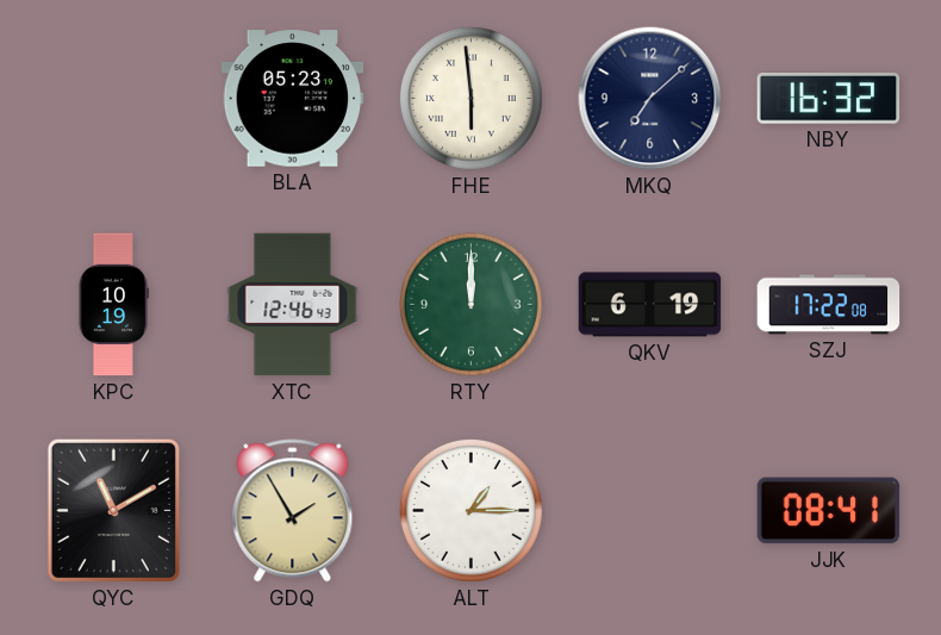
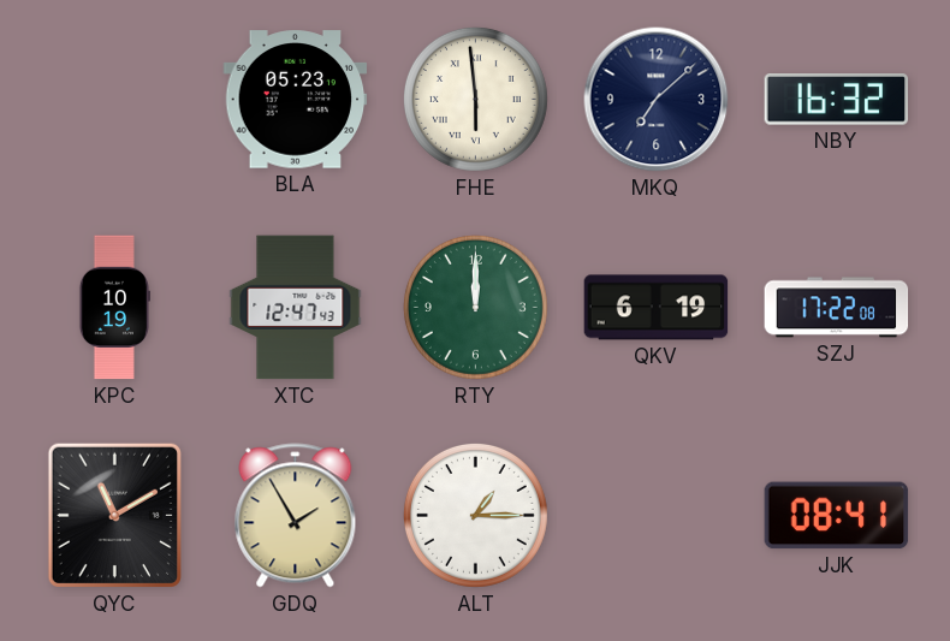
XTC: 12:46 -> 12:47
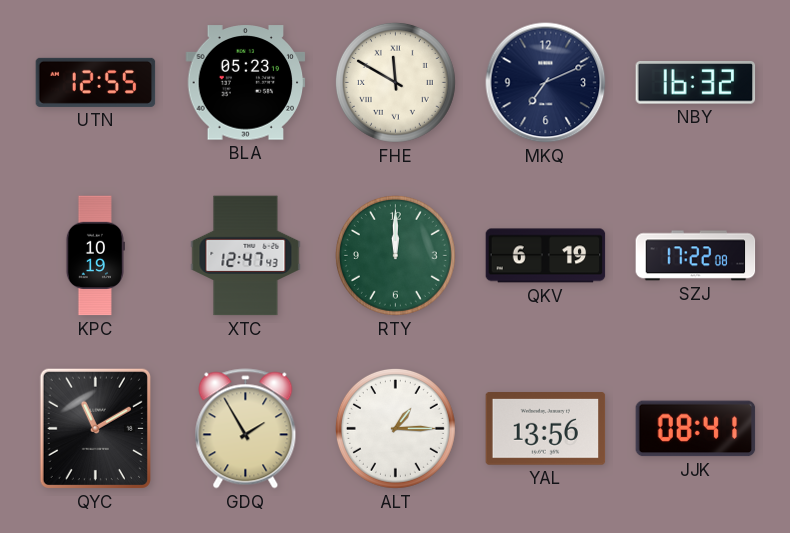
UTN: none -> 12:55
FHE: 5:59 -> 11:50
MKQ: 7:08 -> 7:11
YAL: none -> 13:56
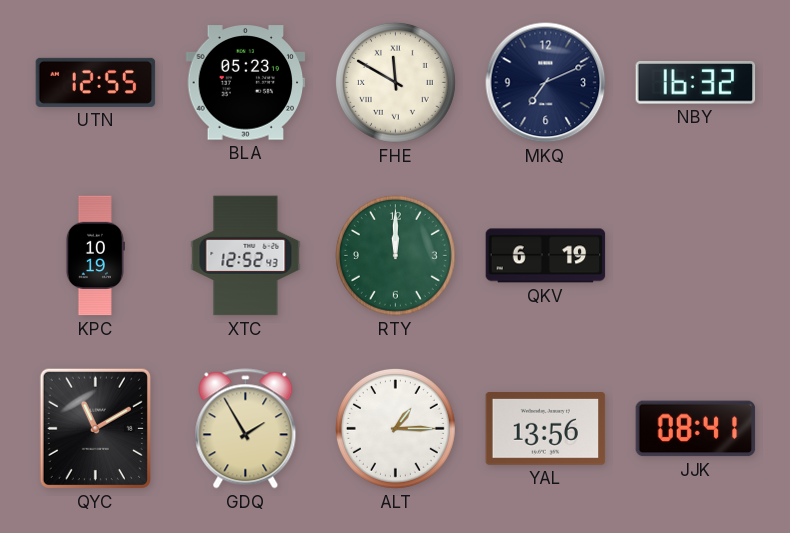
XTC: 12:47 -> 12:52
SZJ: 17:22 -> none
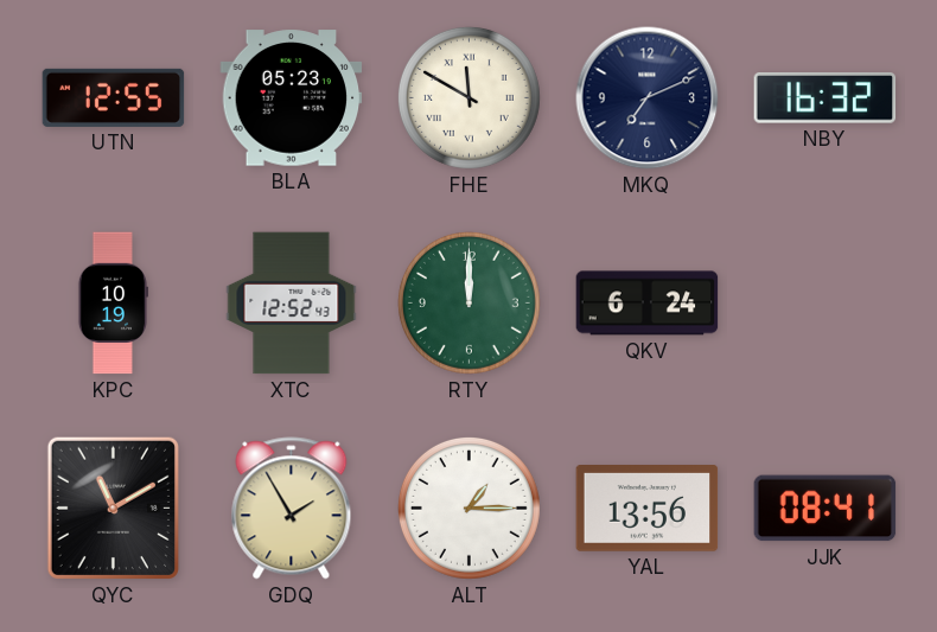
QKV: 6:19 -> 6:24
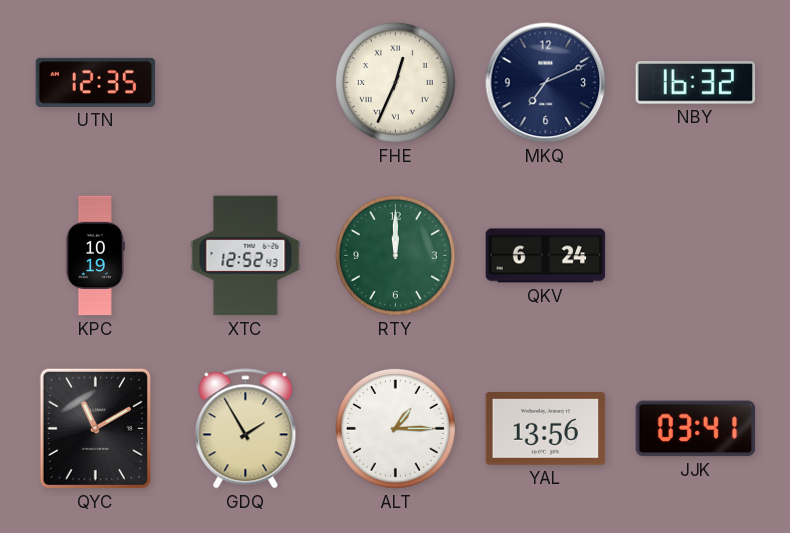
UTN: 12:55 -> 12:35
BLA: 05:23 -> none
FHE: 11:50 -> 12:34
JJK: 08:41 -> 03:41
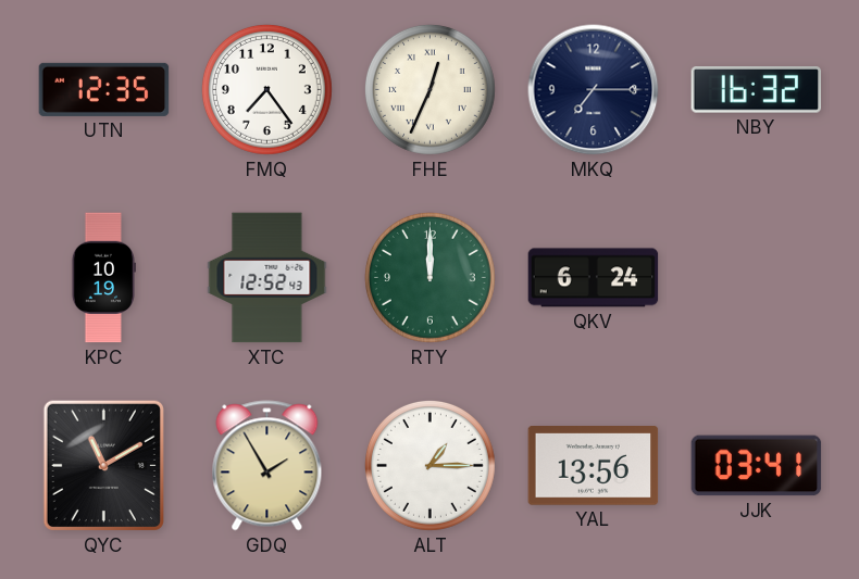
FMQ: none -> 7:24
MKQ: 7:11 -> 7:15
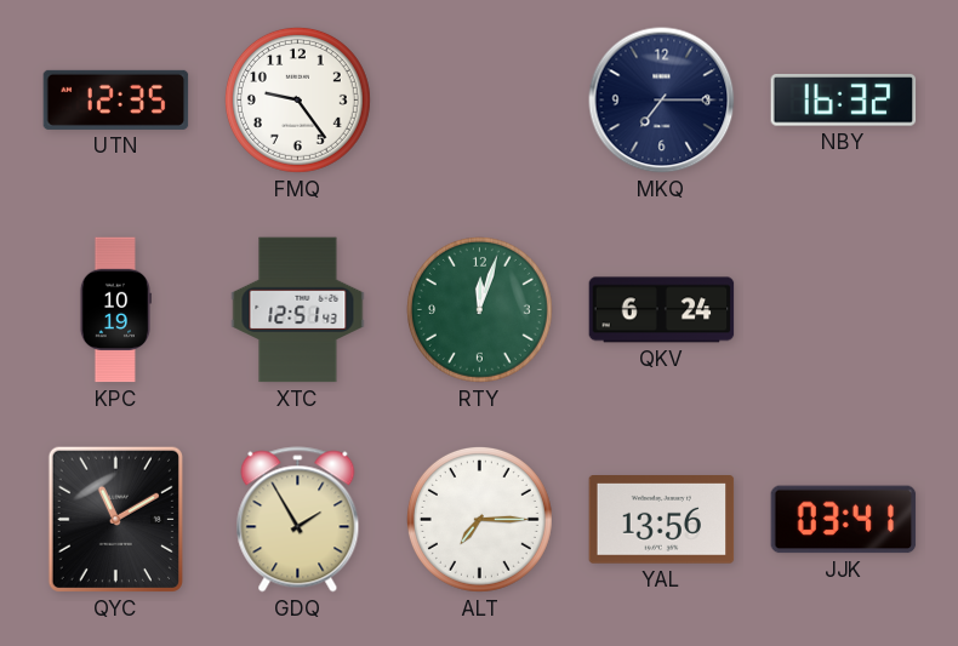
FMQ: 7:24 -> 9:24
FHE: 12:34 -> none
XTC: 12:52 -> 12:51
RTY: 12:00 -> 12:03
ALT: 1:15 -> 7:15
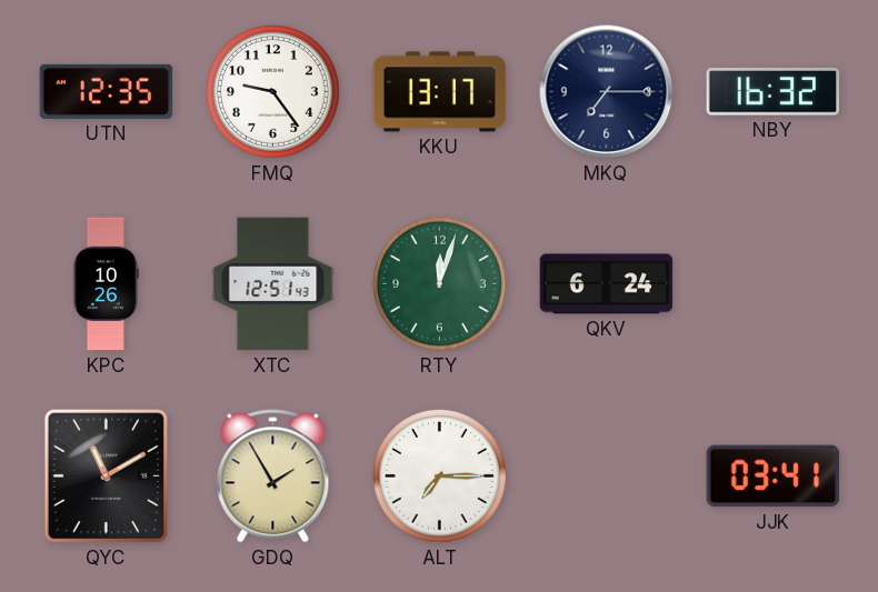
KKU: none -> 13:17
KPC: 10:19 -> 10:26
YAL: 13:56 -> none
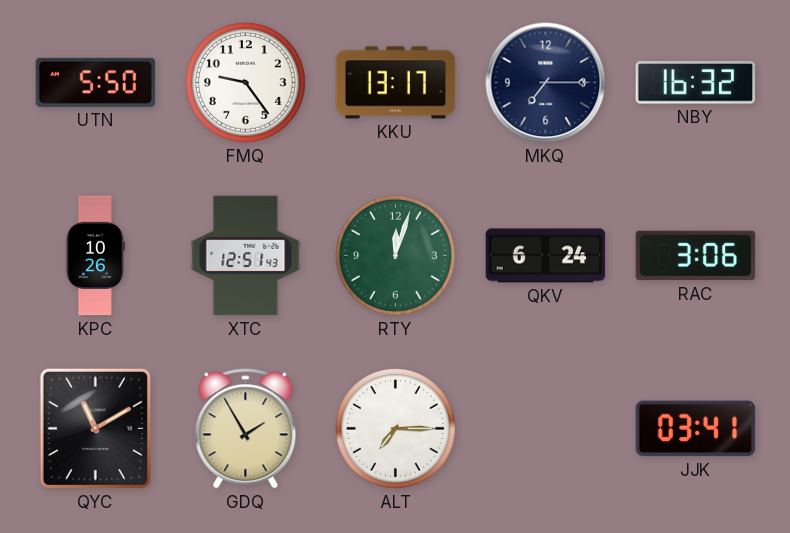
UTN: 12:35 -> 5:50
RAC: none -> 3:06
